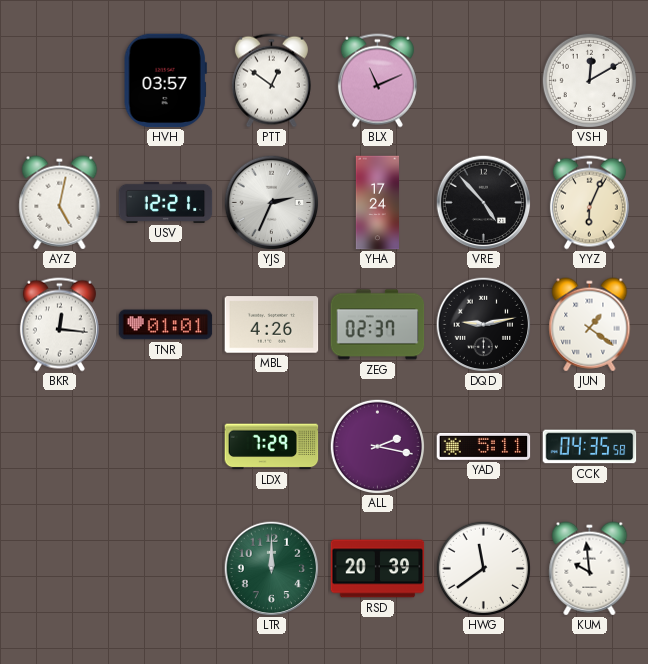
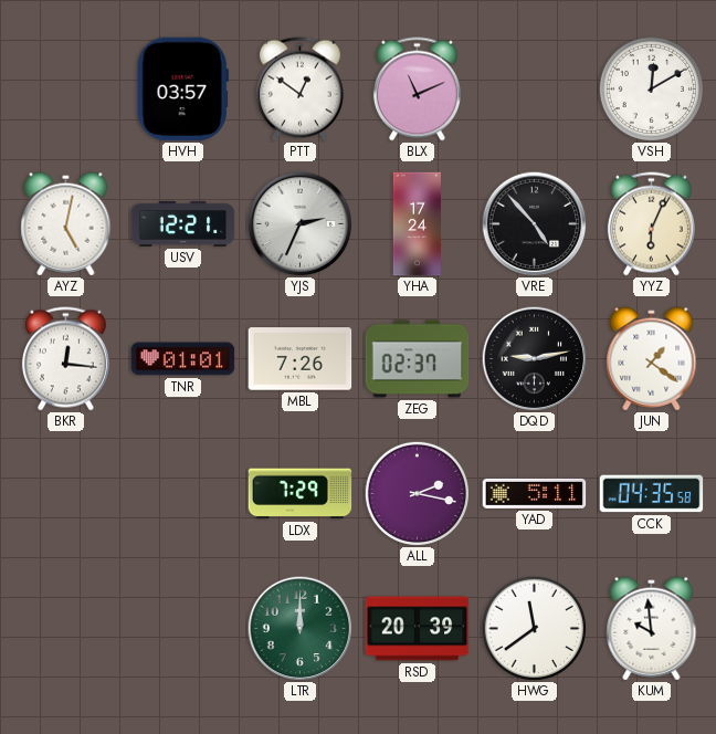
MBL: 4:26 -> 7:26
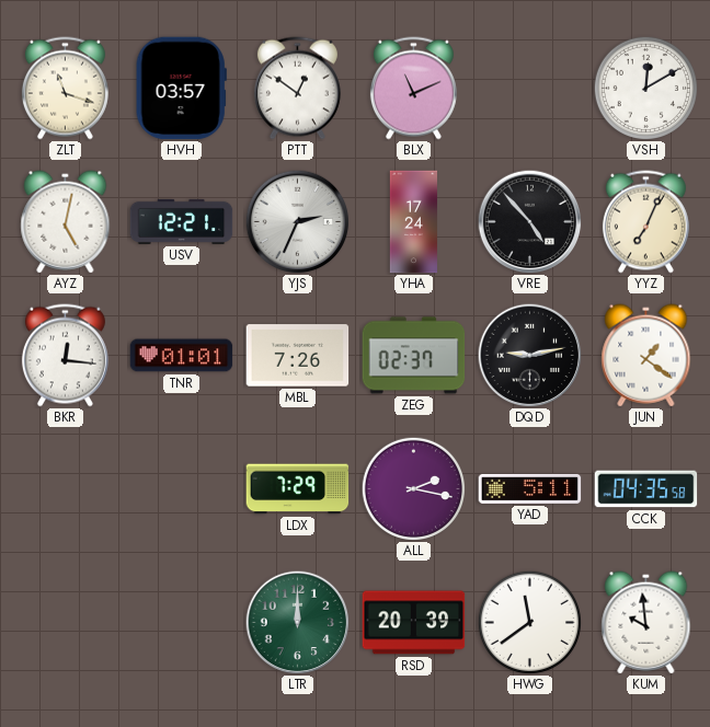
ZLT: none -> 11:18
YYZ: 6:04 -> 7:04
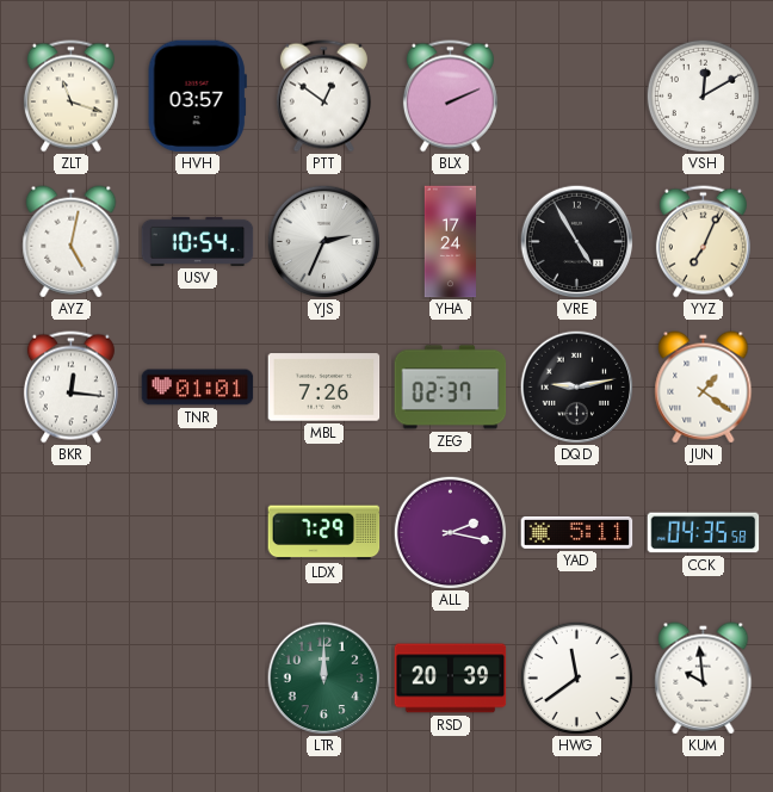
BLX: 11:11 -> 2:11
USV: 12:21 -> 10:54
VRE: 4:53 -> 4:55
